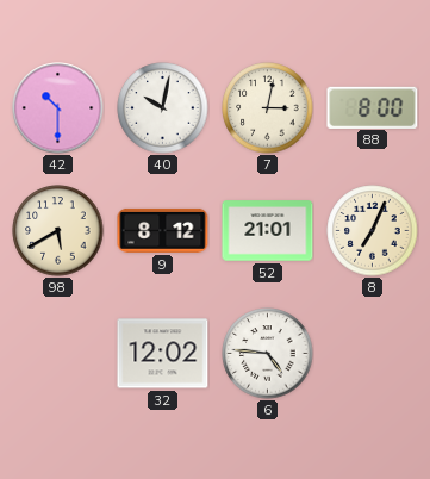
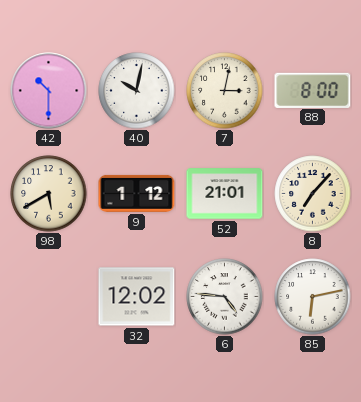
9: 8:12 -> 1:12
8: 7:04 -> 7:07
85: none -> 6:13
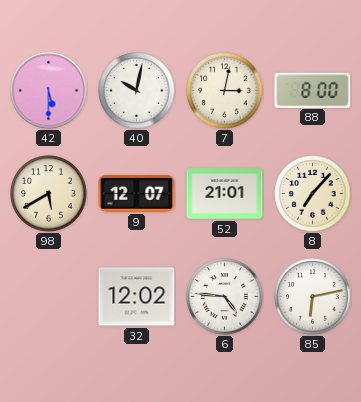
42: 10:30 -> 5:30
9: 1:12 -> 12:07
